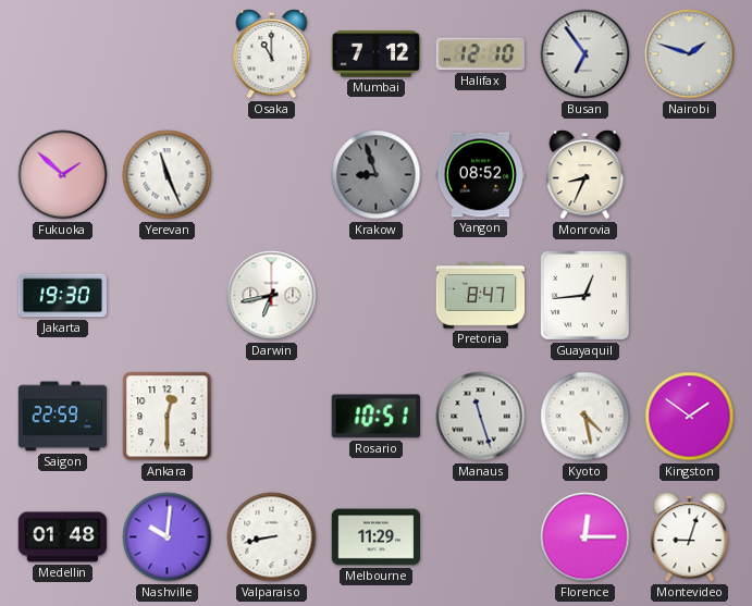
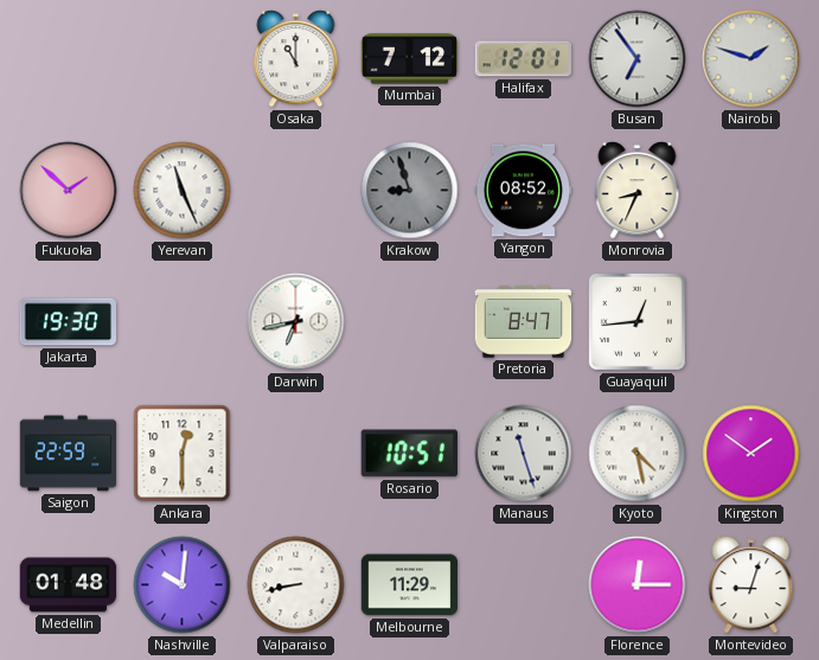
Halifax: 12:10 -> 12:01
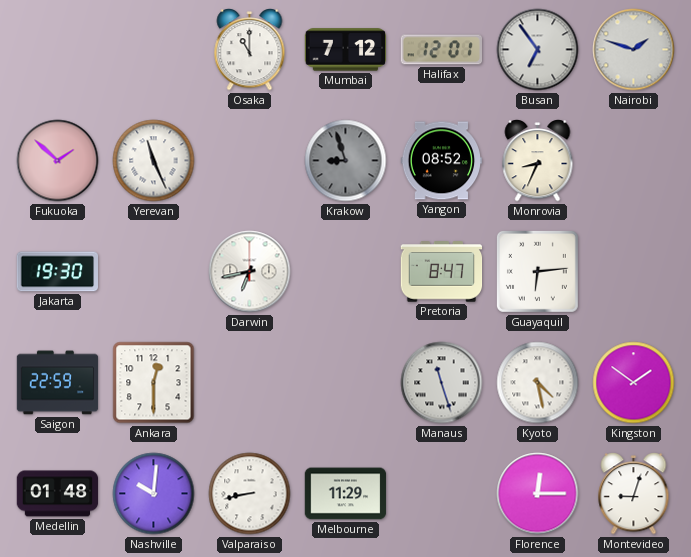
Guayaquil: 12:44 -> 6:14
Rosario: 10:51 -> none
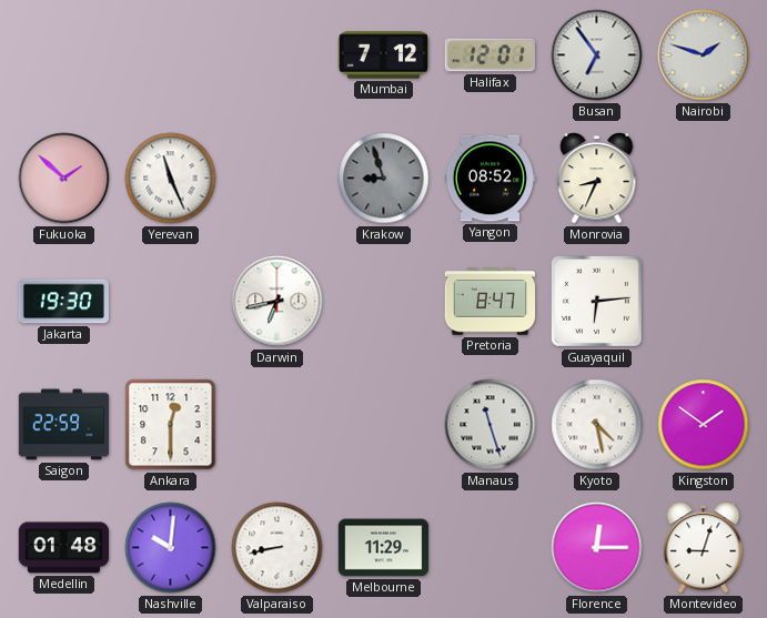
Osaka: 11:00 -> none
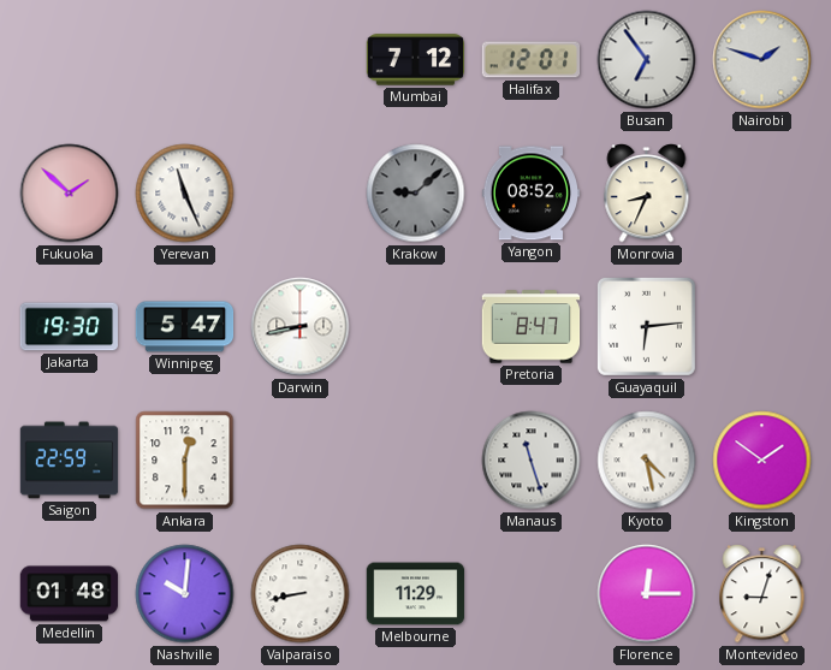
Krakow: 8:57 -> 9:08
Winnipeg: none -> 5:47
Darwin: 6:43 -> 8:43
